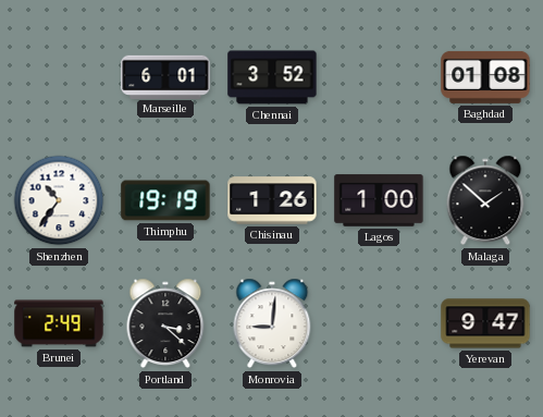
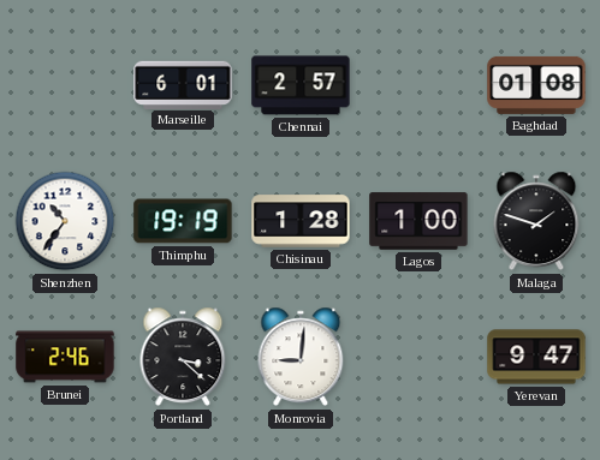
Chennai: 3:52 -> 2:57
Chisinau: 1:26 -> 1:28
Malaga: 1:52 -> 1:48
Brunei: 2:49 -> 2:46
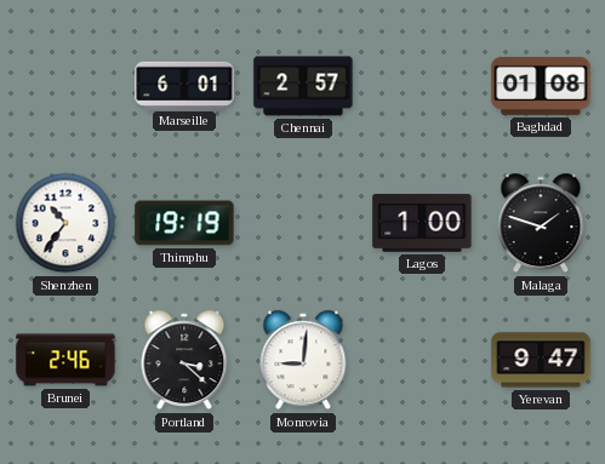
Chisinau: 1:28 -> none
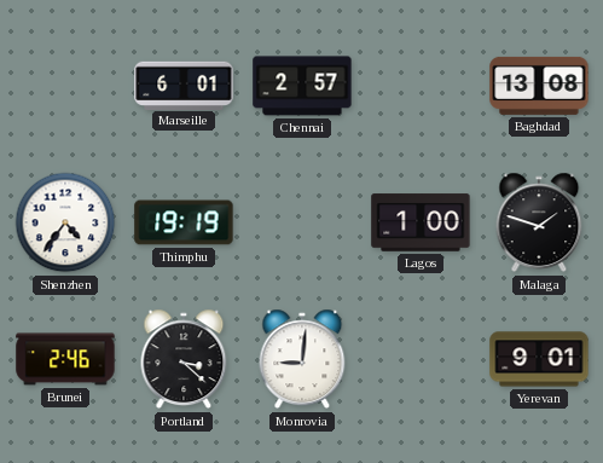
Baghdad: 01:08 -> 13:08
Shenzhen: 10:36 -> 4:36
Yerevan: 9:47 -> 9:01
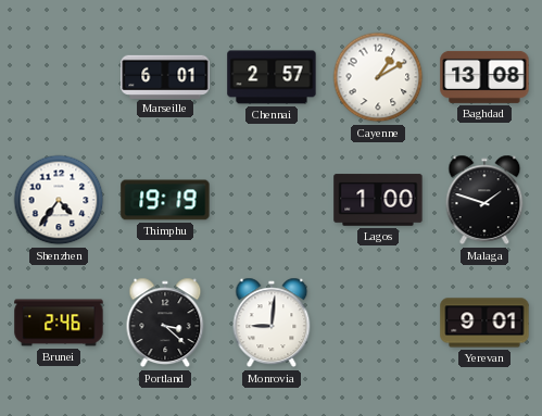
Cayenne: none -> 1:10
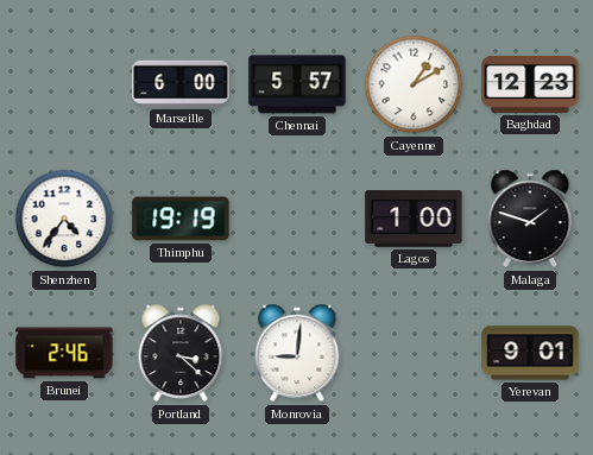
Marseille: 6:01 -> 6:00
Chennai: 2:57 -> 5:57
Baghdad: 13:08 -> 12:23
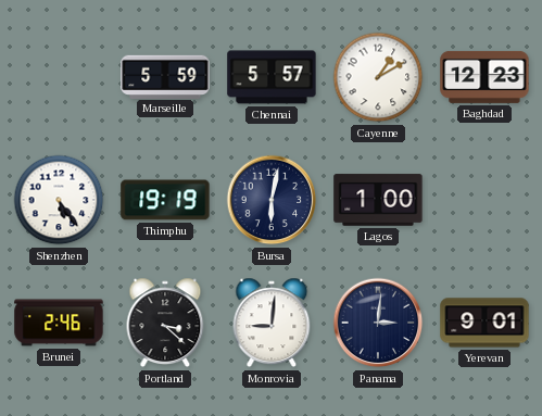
Marseille: 6:00 -> 5:59
Shenzhen: 4:36 -> 5:24
Bursa: none -> 6:02
Malaga: 1:48 -> none
Panama: none -> 3:01
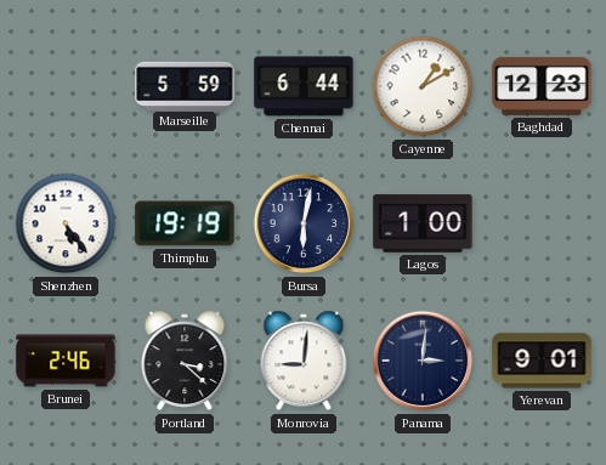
Chennai: 5:57 -> 6:44
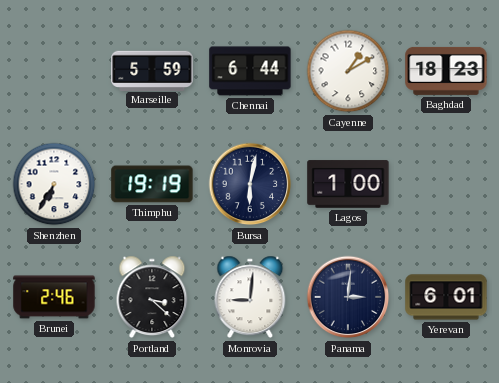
Baghdad: 12:23 -> 18:23
Shenzhen: 5:24 -> 6:35
Yerevan: 9:01 -> 6:01
